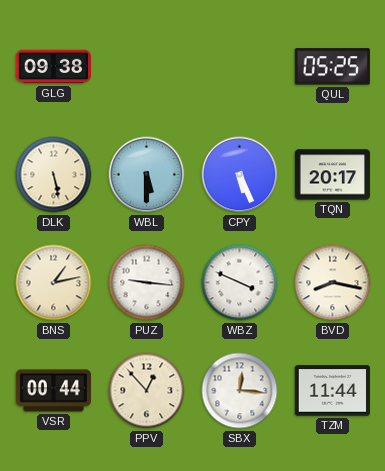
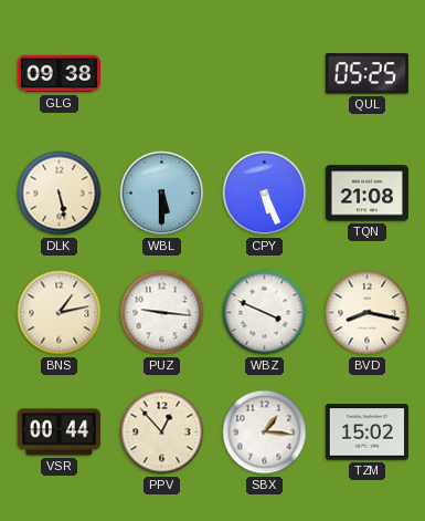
TQN: 20:17 -> 21:08
SBX: 12:16 -> 1:16
TZM: 11:44 -> 15:02
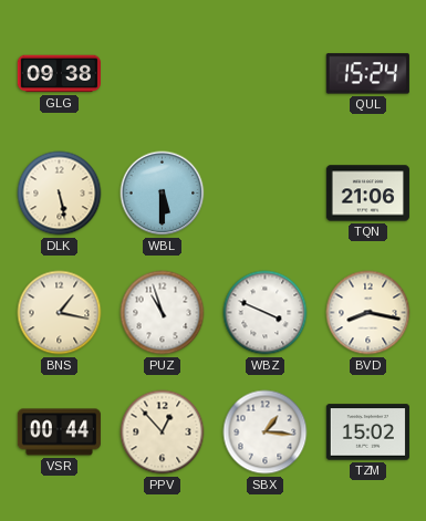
QUL: 05:25 -> 15:24
CPY: 5:26 -> none
TQN: 21:08 -> 21:06
BNS: 1:13 -> 1:17
PUZ: 9:16 -> 10:57
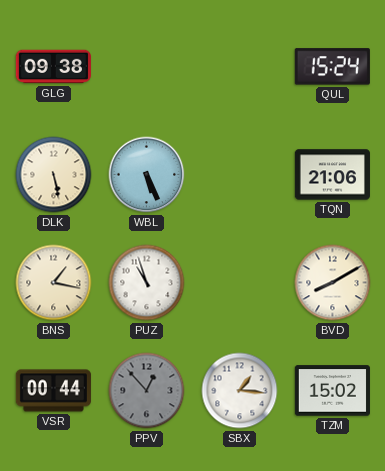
WBL: 5:30 -> 5:26
WBZ: 3:49 -> none
BVD: 8:17 -> 8:10
PPV dial: cream -> grey
